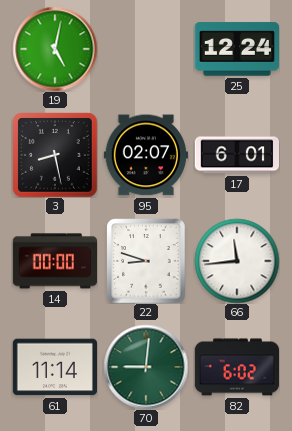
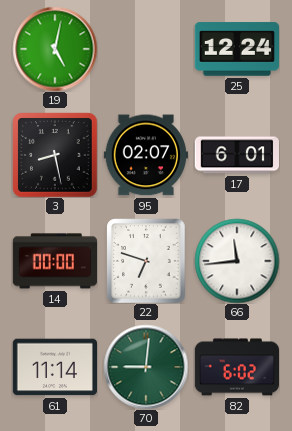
22: 8:48 -> 6:48
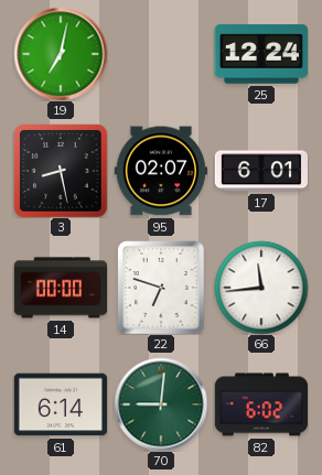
19: 5:02 -> 7:02
61: 11:14 -> 6:14
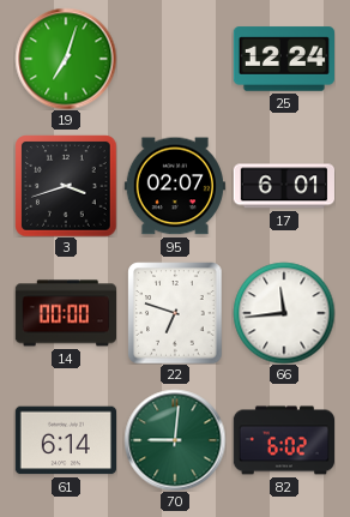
19: 7:02 -> 7:03
3: 8:28 -> 3:42
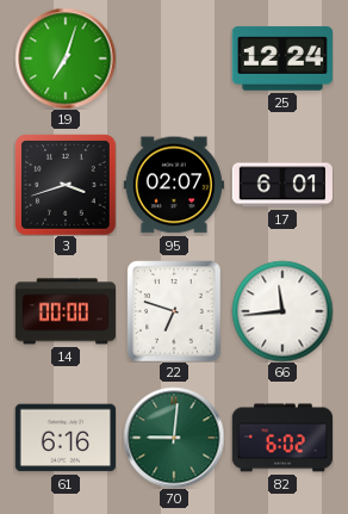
61: 6:14 -> 6:16
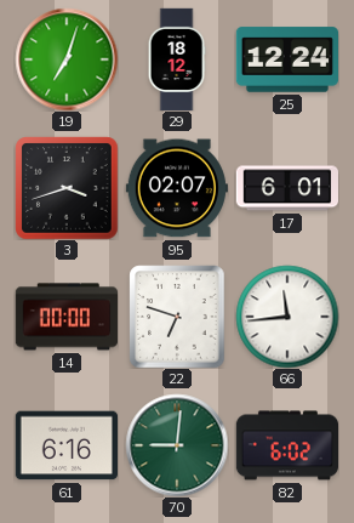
29: none -> 18:12
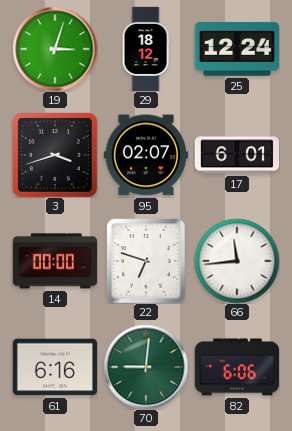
19: 7:03 -> 3:03
82: 6:02 -> 6:06
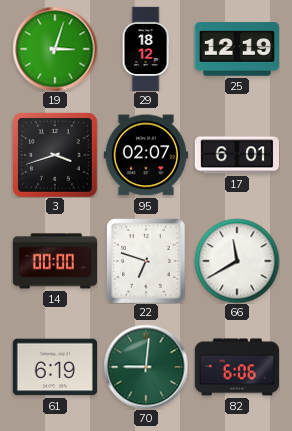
25: 12:24 -> 12:19
66: 11:44 -> 11:40
61: 6:16 -> 6:19
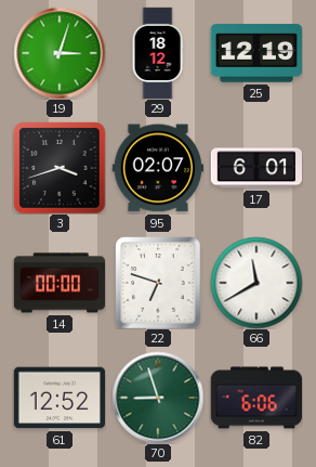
61: 6:19 -> 12:52
70: 9:01 -> 8:57
